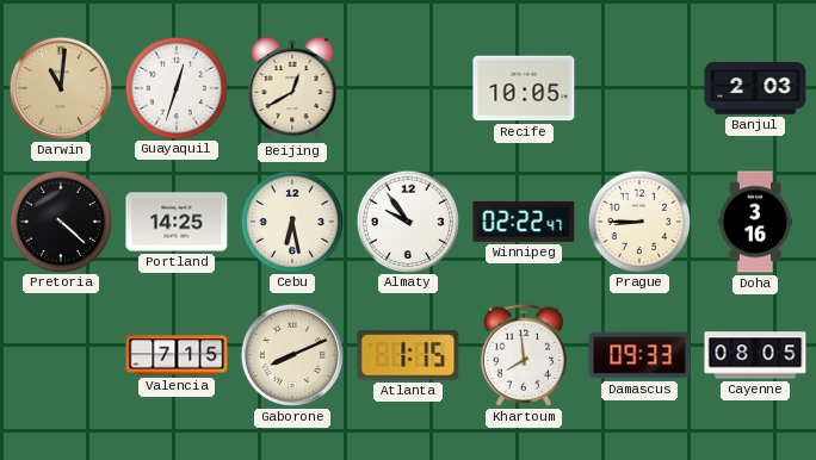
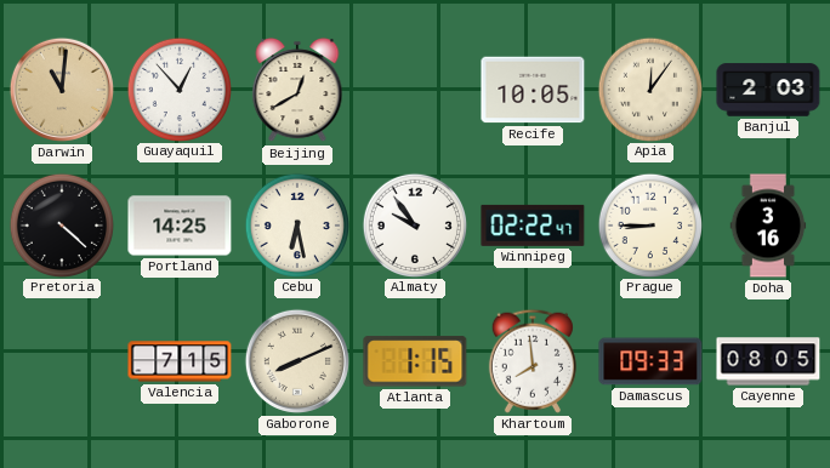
Guayaquil: 12:33 -> 12:53
Apia: none -> 12:06
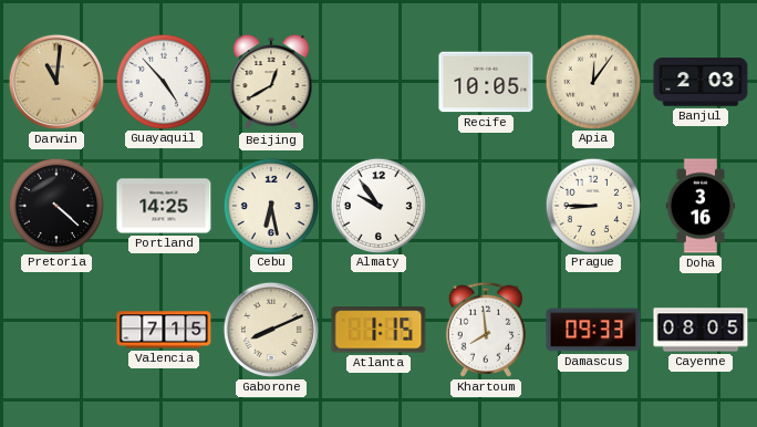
Guayaquil: 12:53 -> 4:53
Winnipeg: 02:22 -> none
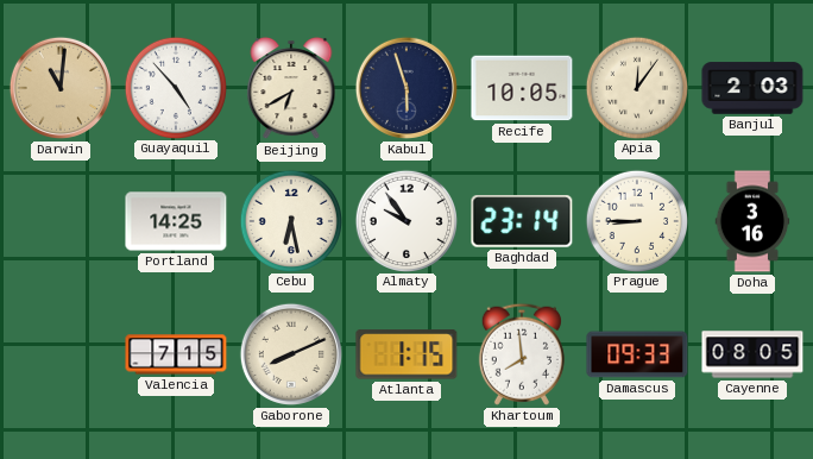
Beijing: 12:40 -> 6:40
Kabul: none -> 5:57
Pretoria: 4:22 -> none
Baghdad: none -> 23:14
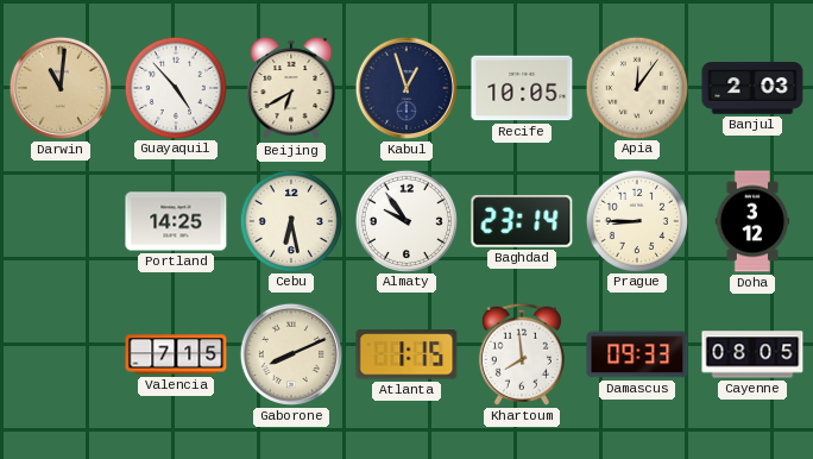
Kabul: 5:57 -> 12:57
Doha: 3:16 -> 3:12
